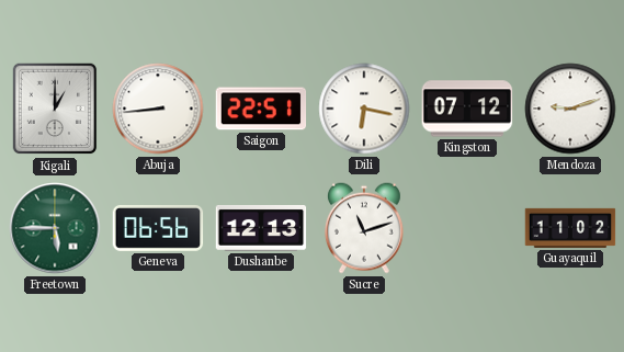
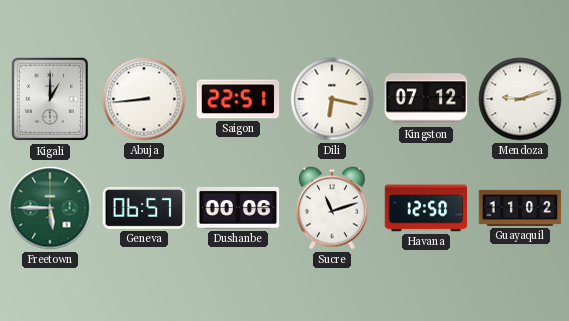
Geneva: 06:56 -> 06:57
Dushanbe: 12:13 -> 00:06
Havana: none -> 12:50
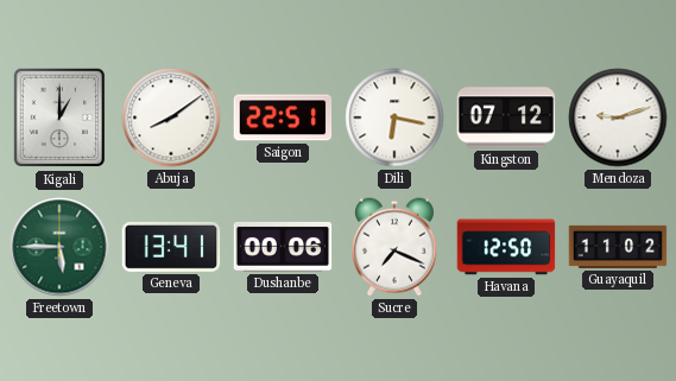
Abuja: 8:44 -> 8:09
Geneva: 06:57 -> 13:41
Sucre: 11:12 -> 7:19
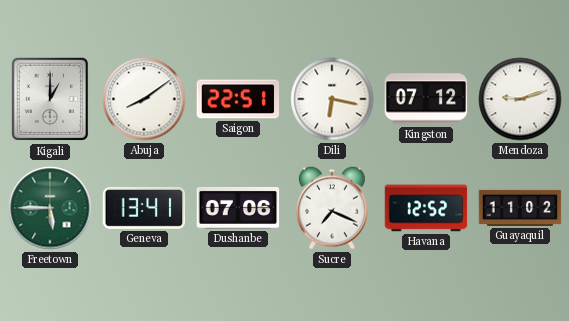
Dushanbe: 00:06 -> 07:06
Havana: 12:50 -> 12:52
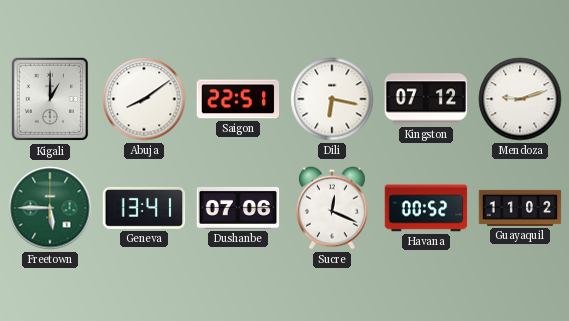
Sucre: 7:19 -> 12:19
Havana: 12:52 -> 00:52
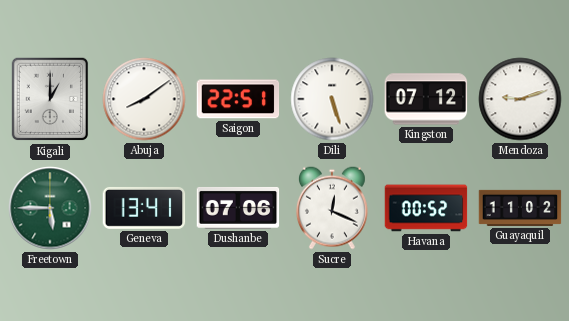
Dili: 6:17 -> 5:27
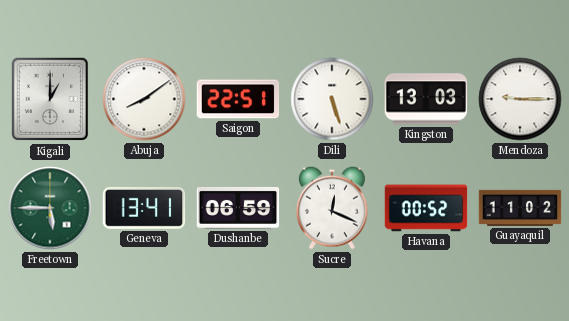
Kingston: 07:12 -> 13:03
Mendoza: 9:12 -> 9:15
Dushanbe: 07:06 -> 06:59
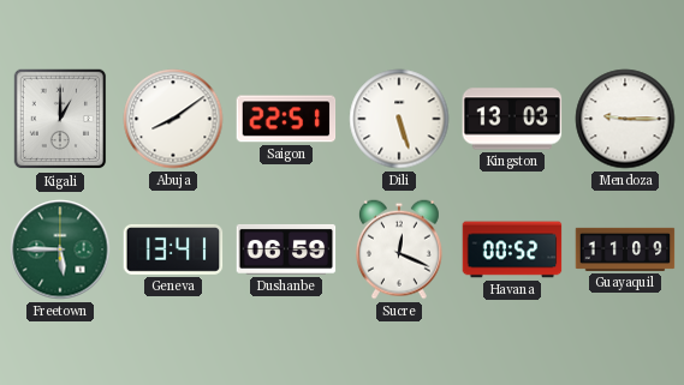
Guayaquil: 11:02 -> 11:09
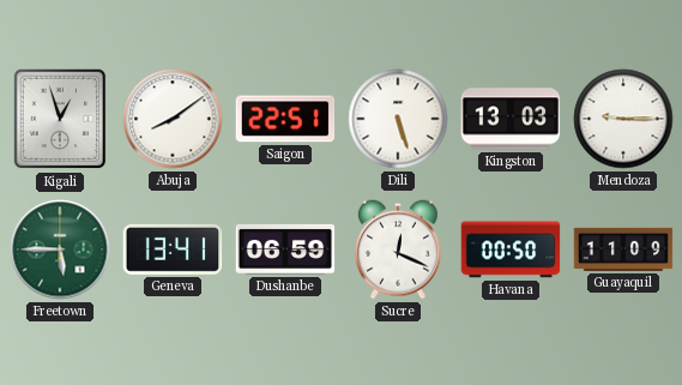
Kigali: 1:00 -> 12:57
Havana: 00:52 -> 00:50
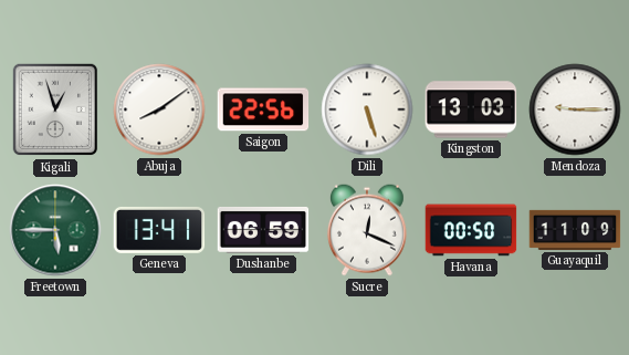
Saigon: 22:51 -> 22:56
